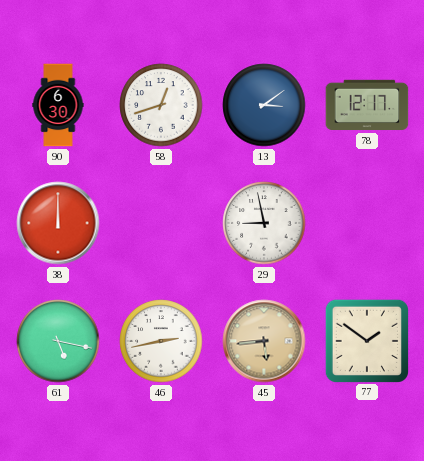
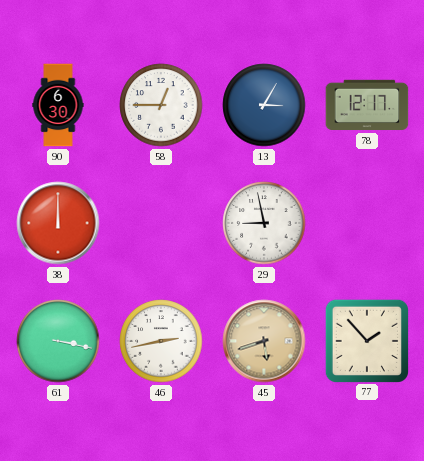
58: 12:42 -> 12:45
13: 3:09 -> 3:05
61: 5:17 -> 3:17
45: 5:44 -> 5:42
77: 1:51 -> 1:53
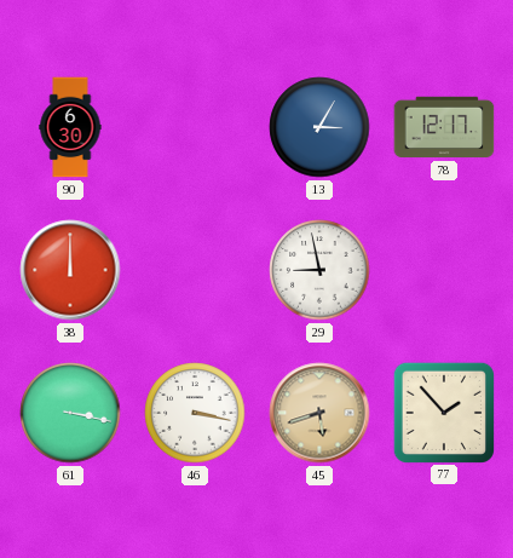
58: 12:45 -> none
46: 2:43 -> 3:17
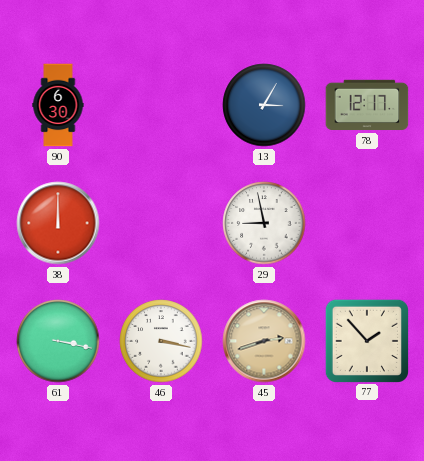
45: 5:42 -> 2:42
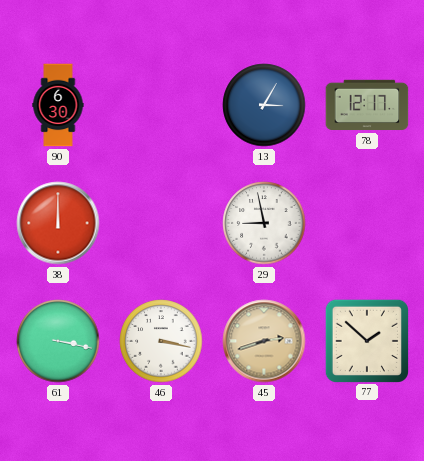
77: 1:53 -> 1:52
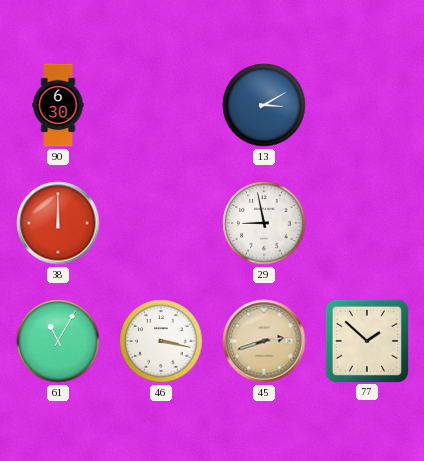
13: 3:05 -> 3:10
78: 12:17 -> none
61: 3:17 -> 11:05
